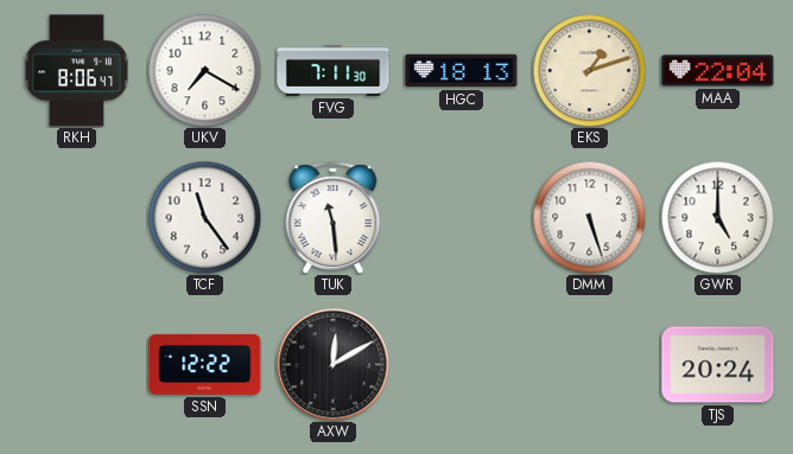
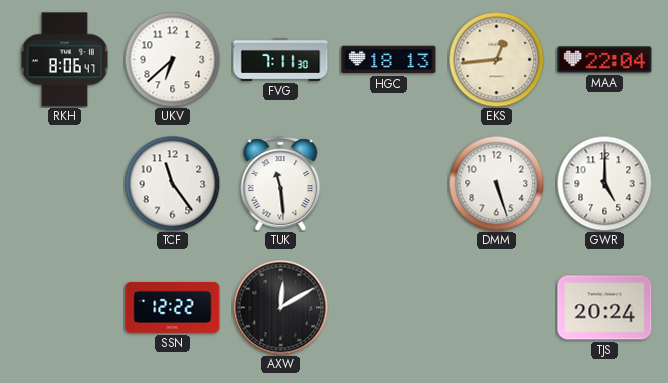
UKV: 7:20 -> 6:38
EKS: 1:12 -> 12:44
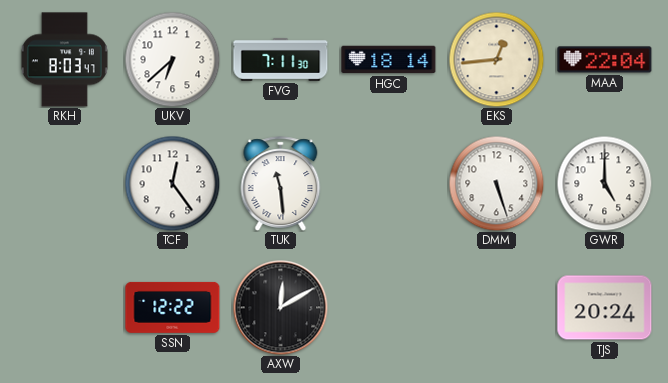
RKH: 8:06 -> 8:03
HGC: 18:13 -> 18:14
TCF: 11:24 -> 12:24
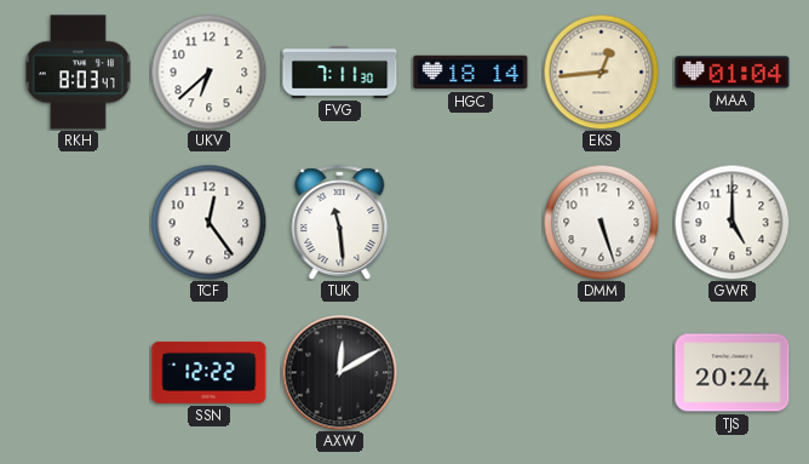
MAA: 22:04 -> 01:04
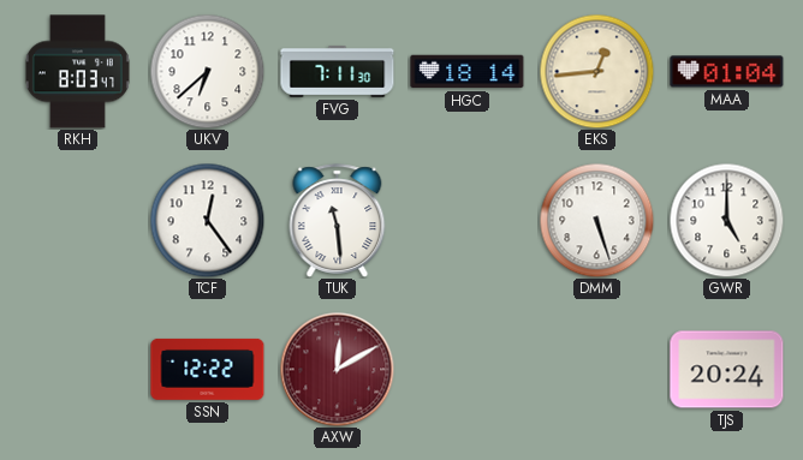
AXW dial: black -> burgundy
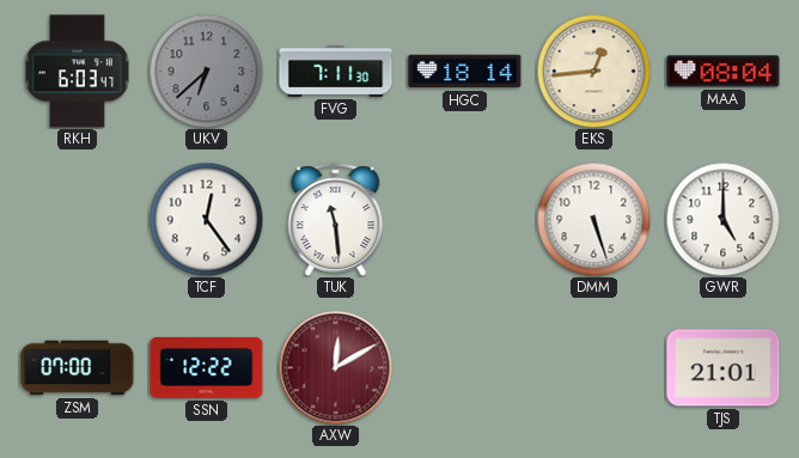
RKH: 8:03 -> 6:03
UKV dial: white -> grey
MAA: 01:04 -> 08:04
ZSM: none -> 07:00
TJS: 20:24 -> 21:01
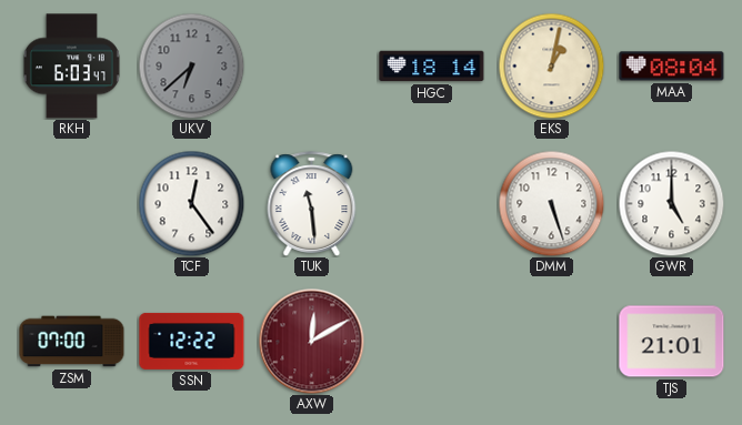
FVG: 7:11 -> none
EKS: 12:44 -> 1:02
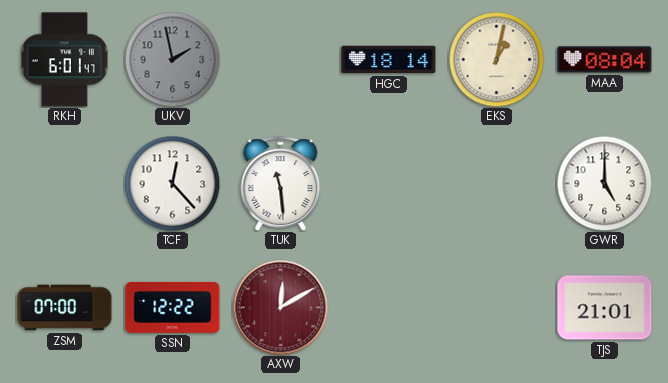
RKH: 6:03 -> 6:01
UKV: 6:38 -> 1:58
TCF: 12:24 -> 12:23
DMM: 5:27 -> none
